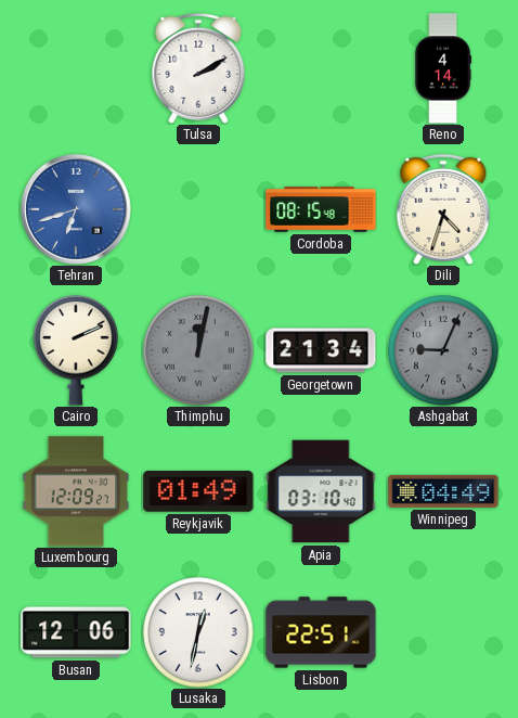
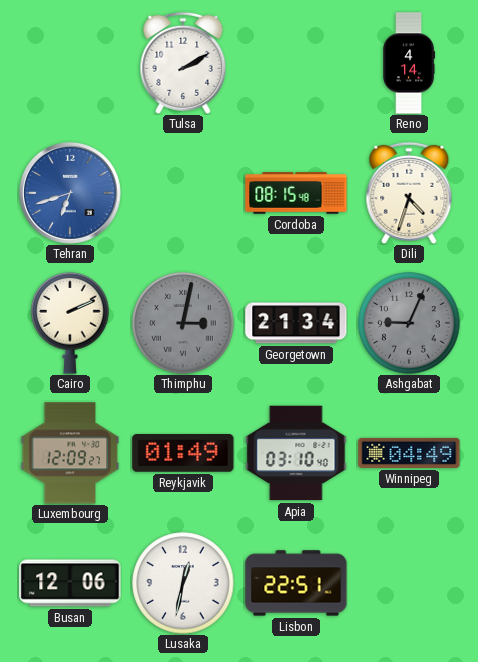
Thimphu: 12:02 -> 3:02
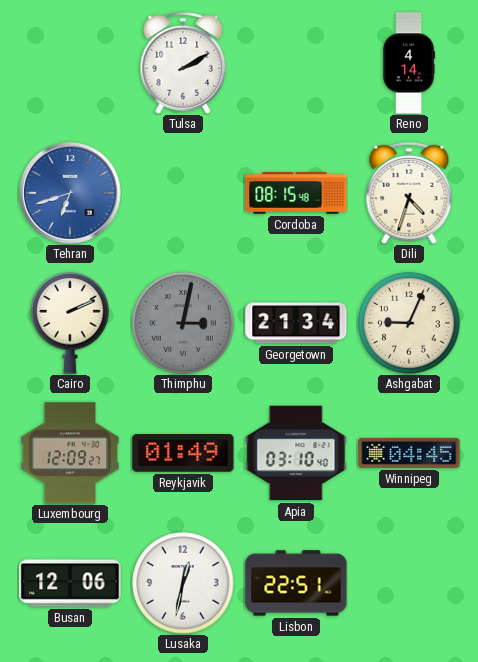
Ashgabat dial: grey -> cream
Winnipeg: 04:49 -> 04:45
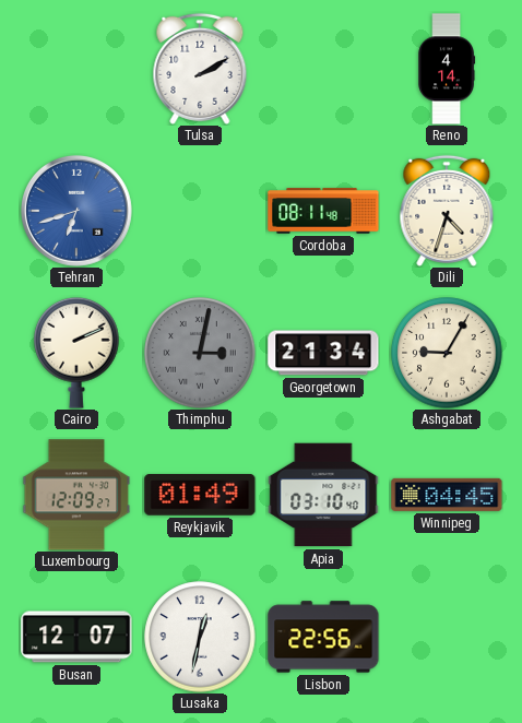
Cordoba: 08:15 -> 08:11
Ashgabat: 9:04 -> 9:05
Busan: 12:06 -> 12:07
Lisbon: 22:51 -> 22:56
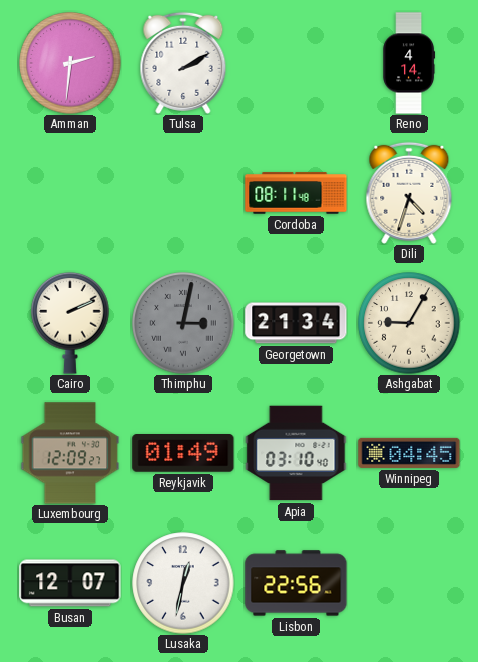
Amman: none -> 2:31
Tehran: 6:42 -> none
